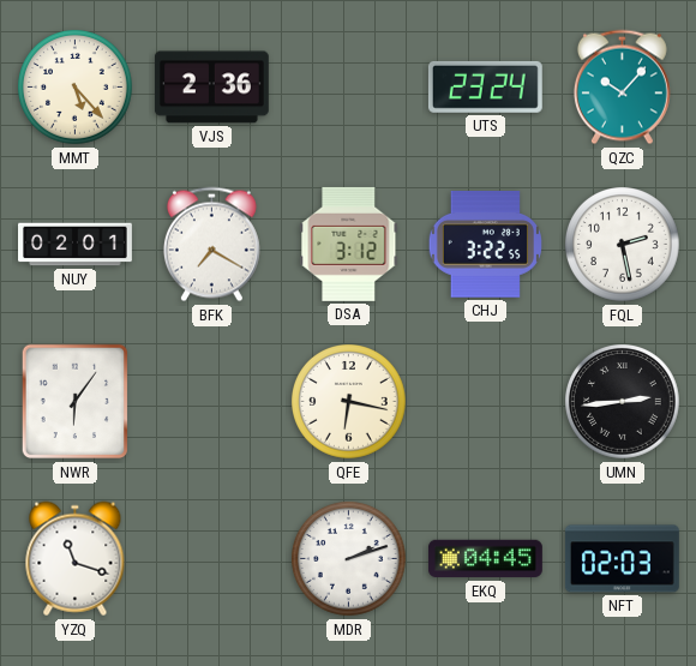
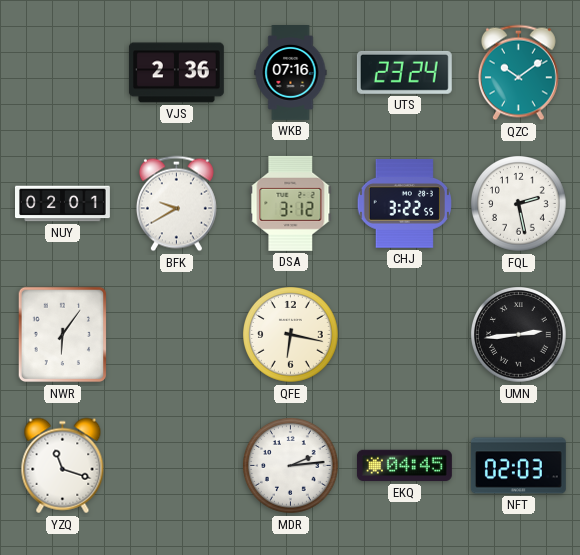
MMT: 5:23 -> none
WKB: none -> 07:16
QZC: 10:07 -> 10:09
BFK: 7:20 -> 9:40
MDR: 2:12 -> 2:14
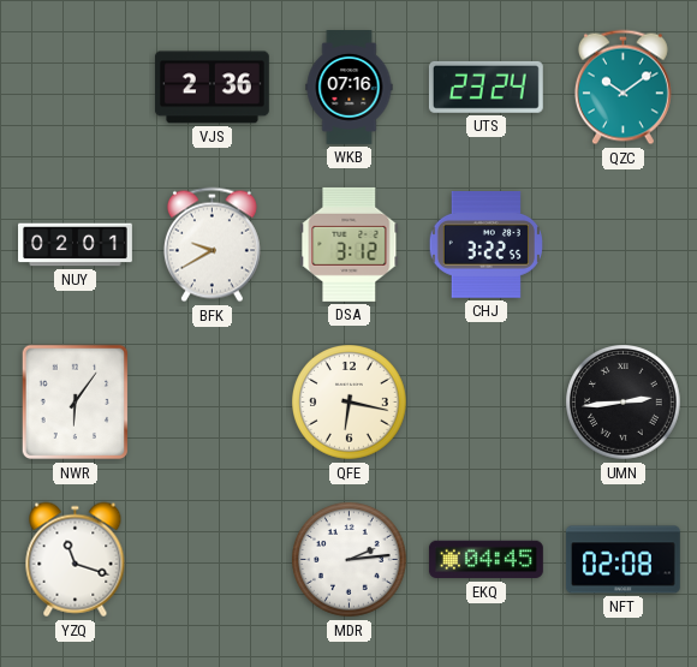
FQL: 2:28 -> none
NFT: 02:03 -> 02:08
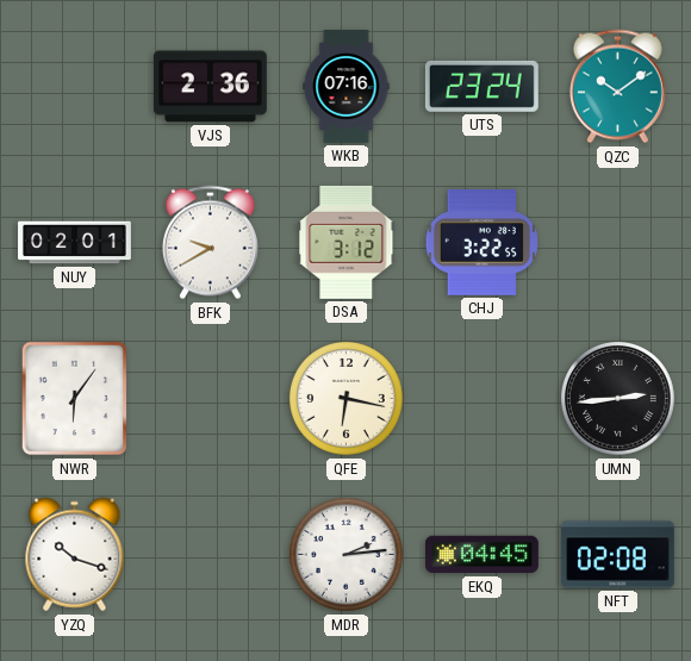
YZQ: 11:18 -> 10:18
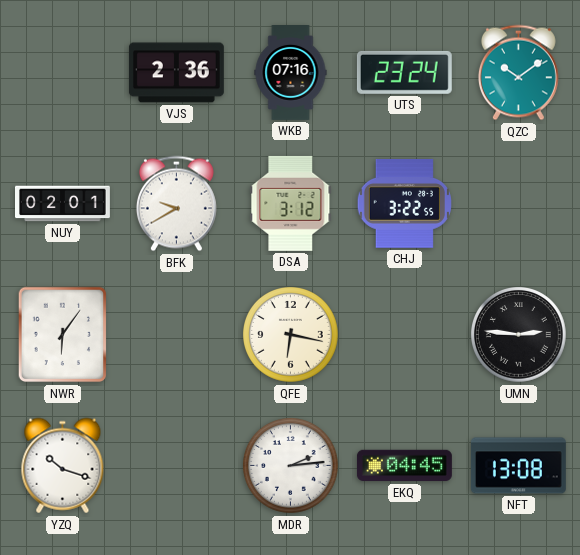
UMN: 2:44 -> 2:46
NFT: 02:08 -> 13:08
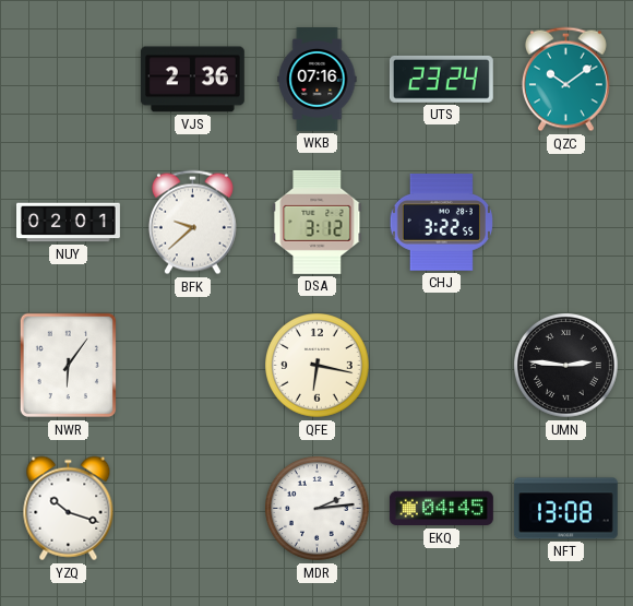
BFK: 9:40 -> 9:38
